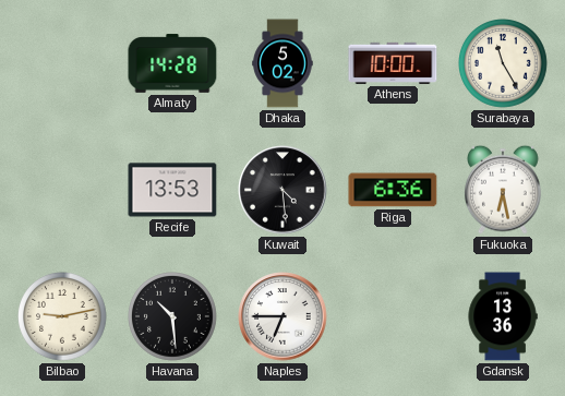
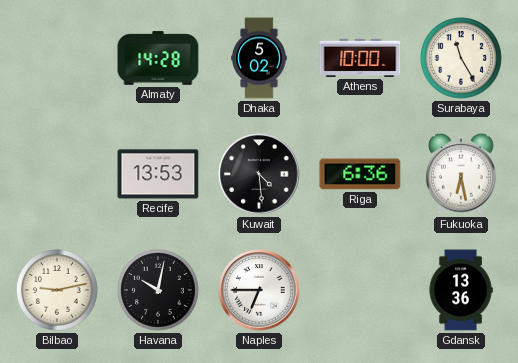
Havana: 10:29 -> 10:02
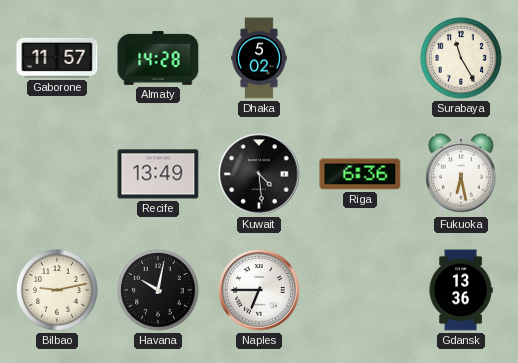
Gaborone: none -> 11:57
Athens: 10:00 -> none
Recife: 13:53 -> 13:49
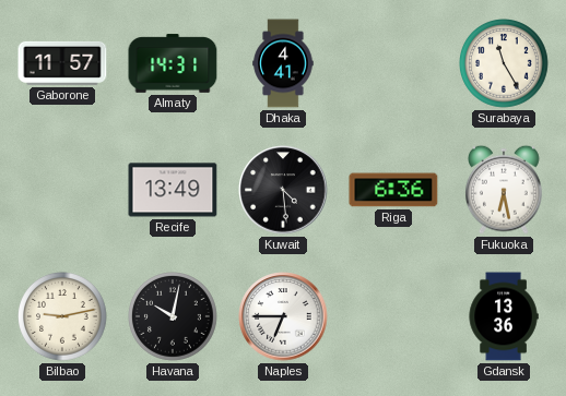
Almaty: 14:28 -> 14:31
Dhaka: 5:02 -> 4:41
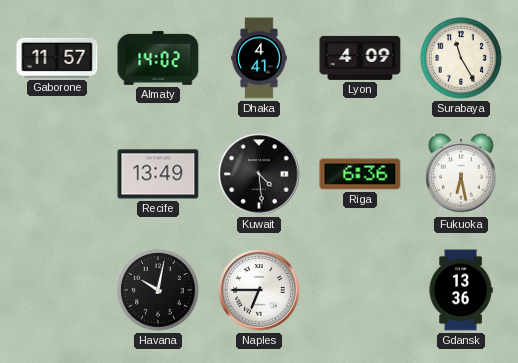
Almaty: 14:31 -> 14:02
Lyon: none -> 4:09
Bilbao: 9:13 -> none
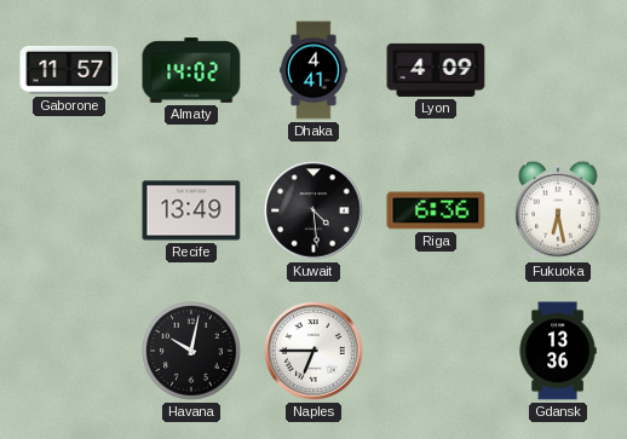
Surabaya: 11:25 -> none
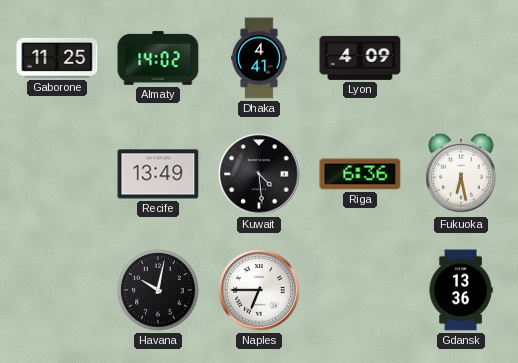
Gaborone: 11:57 -> 11:25
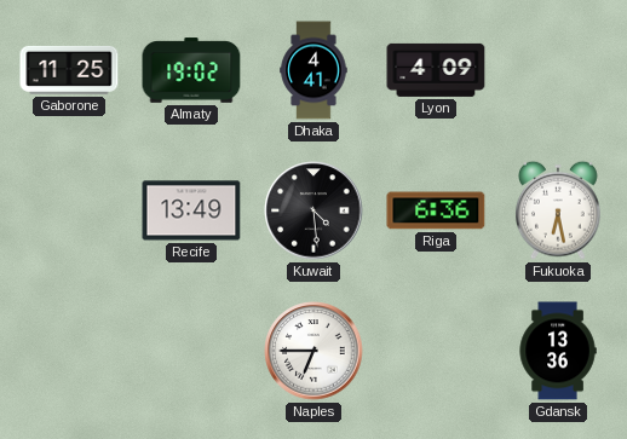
Almaty: 14:02 -> 19:02
Havana: 10:02 -> none
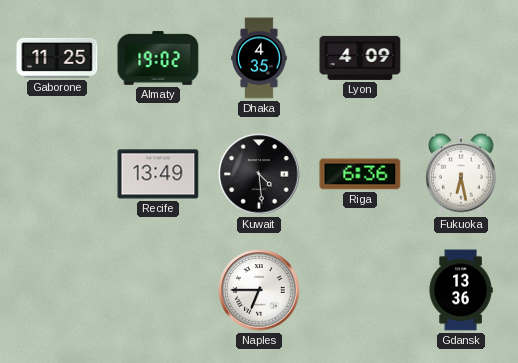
Dhaka: 4:41 -> 4:35
